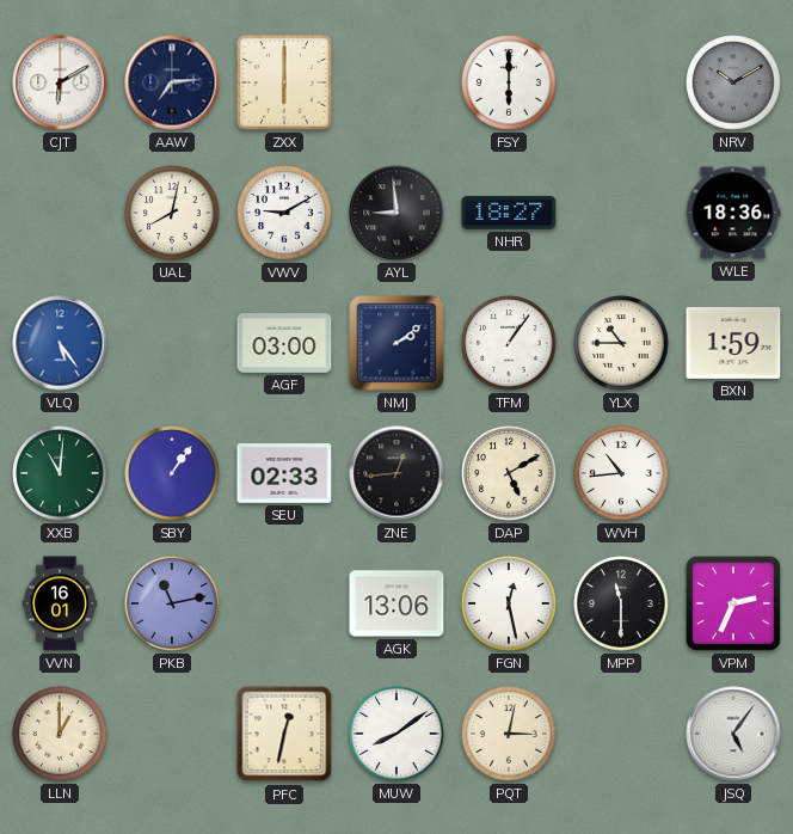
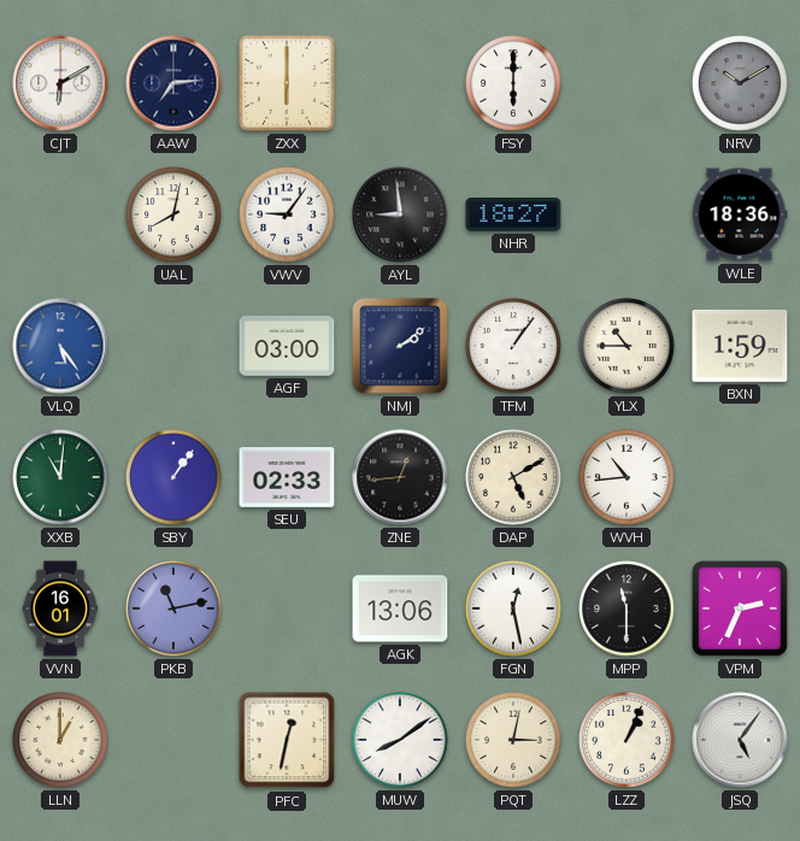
VWV: 9:10 -> 9:06
LZZ: none -> 1:04
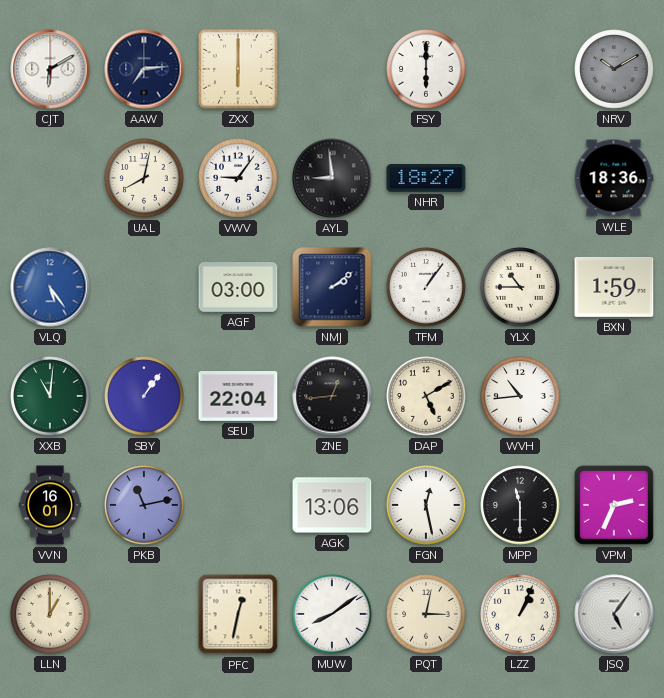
SEU: 02:33 -> 22:04
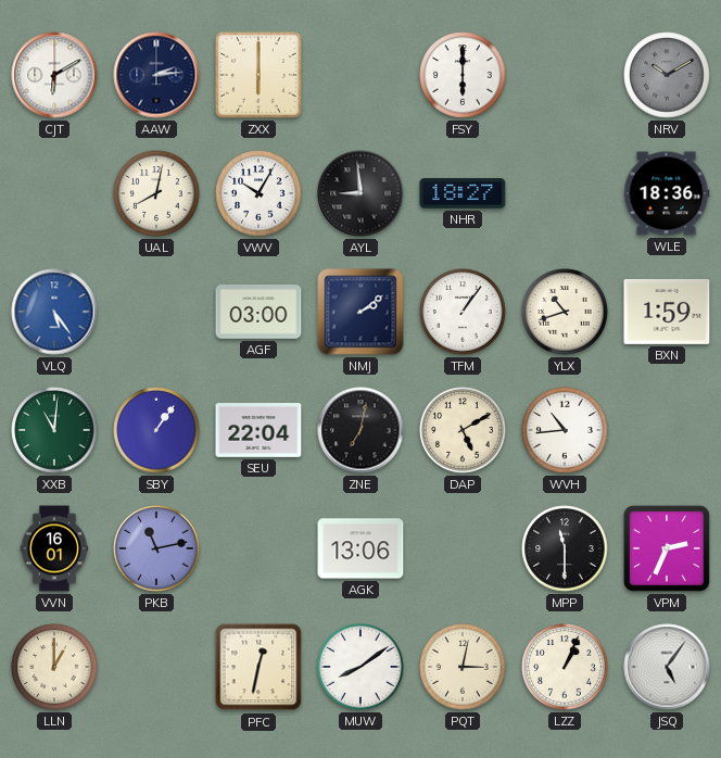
AAW: 7:14 -> 2:14
VWV: 9:06 -> 10:05
YLX: 10:45 -> 10:42
ZNE: 12:44 -> 7:02
FGN: 12:28 -> none
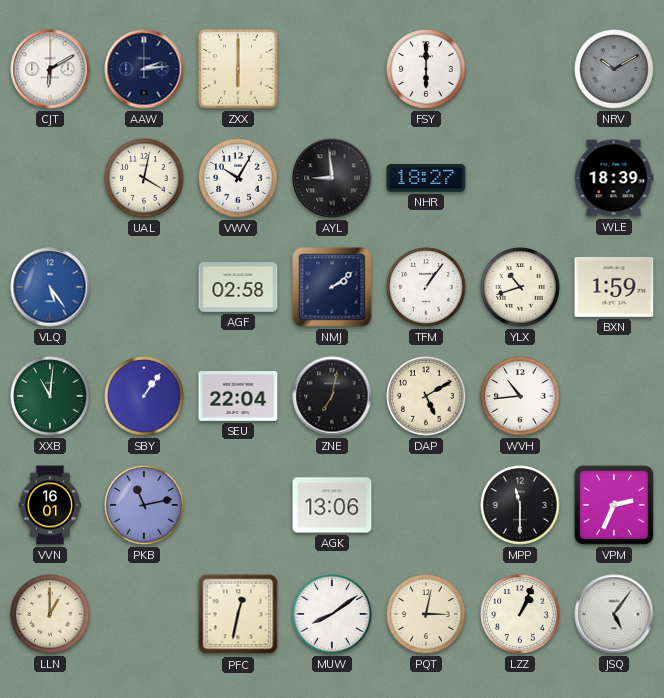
UAL: 8:02 -> 4:02
WLE: 18:36 -> 18:39
AGF: 03:00 -> 02:58
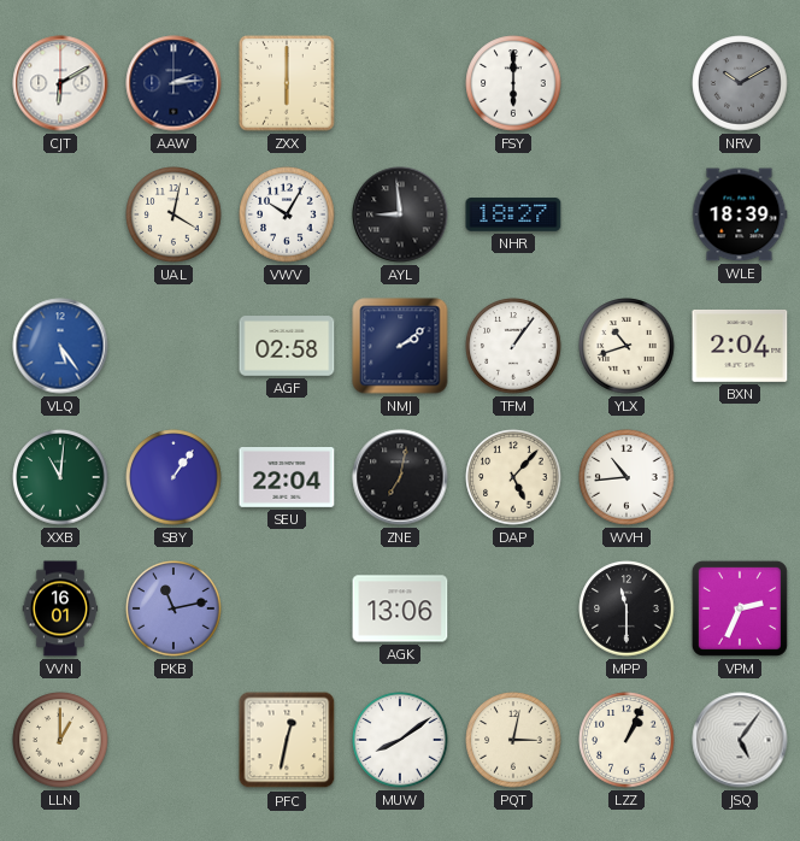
BXN: 1:59 -> 2:04
DAP: 5:10 -> 5:07
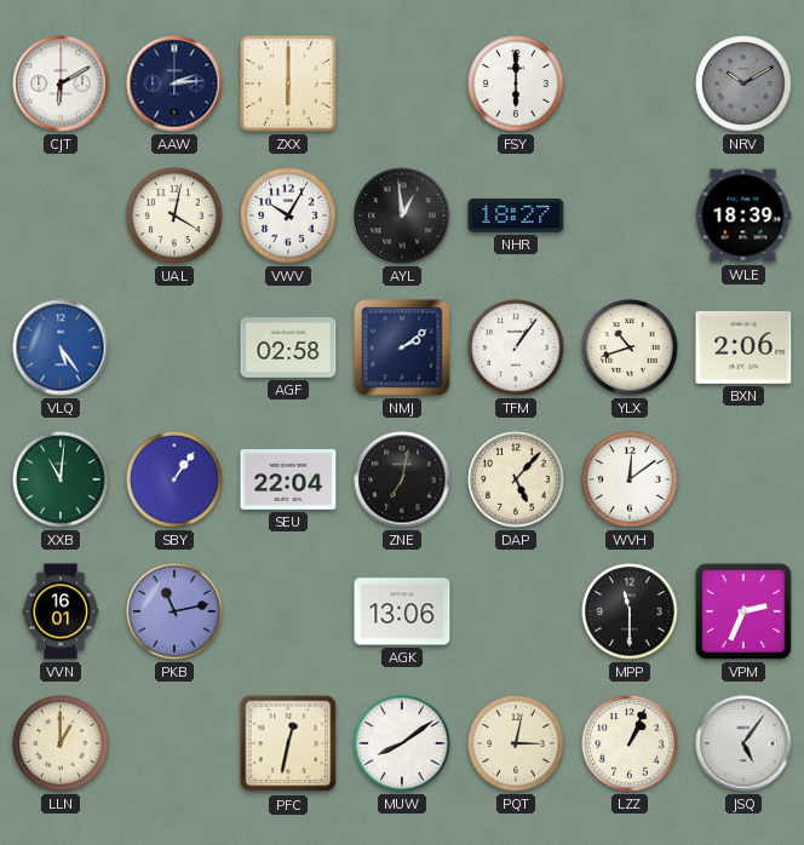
AYL: 8:59 -> 12:59
BXN: 2:04 -> 2:06
WVH: 10:44 -> 12:09
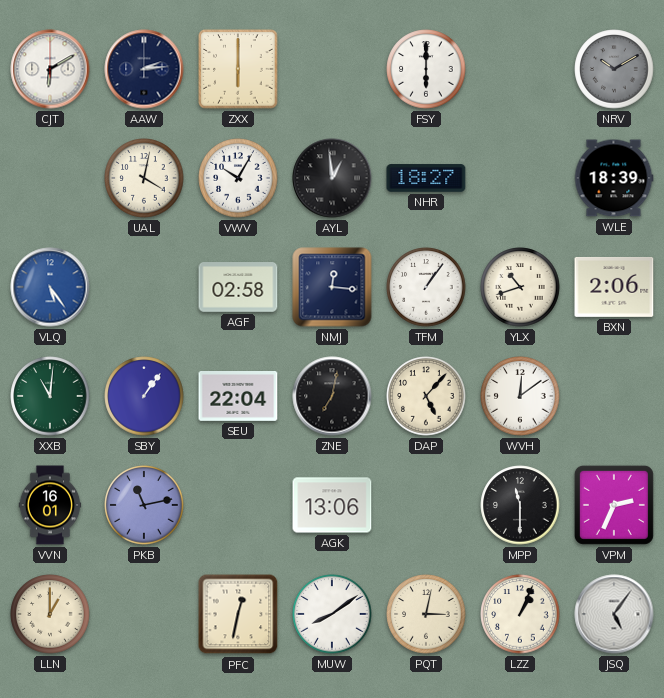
NMJ: 2:09 -> 12:16
